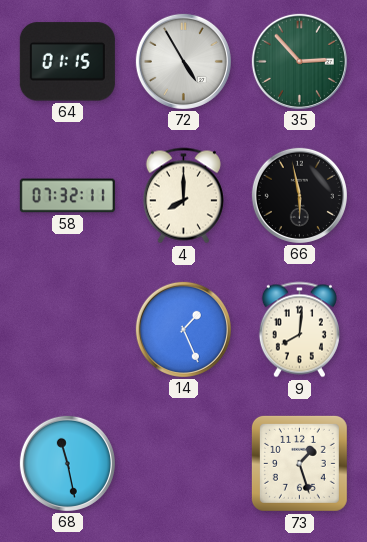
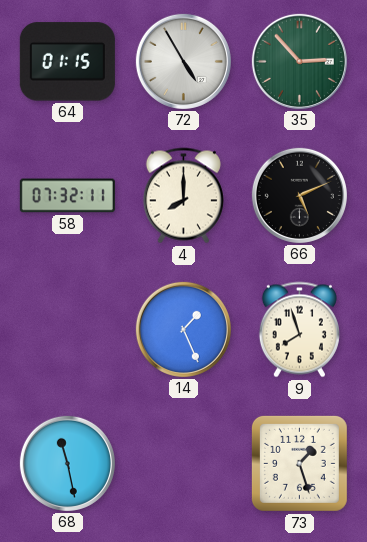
66: 5:58 -> 5:11
9: 8:01 -> 7:57
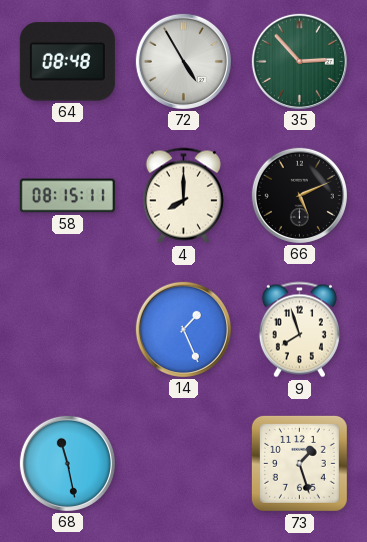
64: 01:15 -> 08:48
58: 07:32 -> 08:15
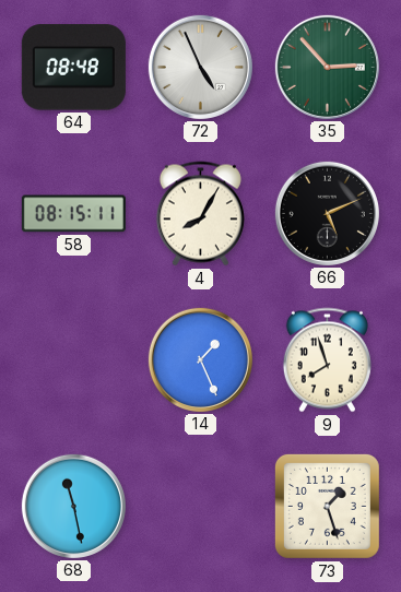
72: 4:55 -> 4:56
4: 8:00 -> 8:05
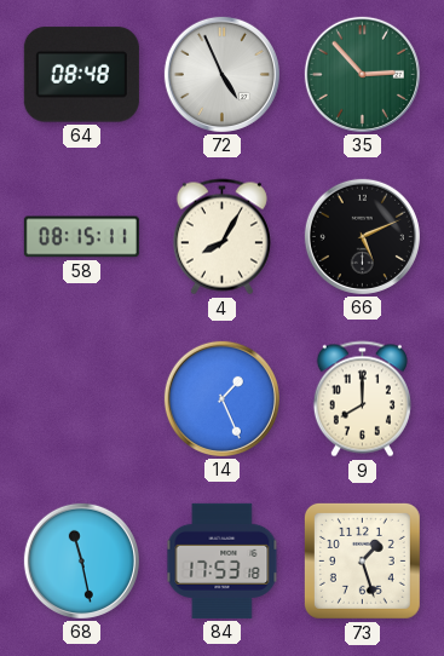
9: 7:57 -> 8:00
84: none -> 17:53
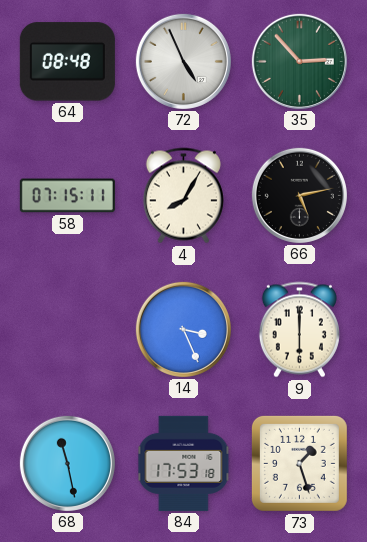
58: 08:15 -> 07:15
66: 5:11 -> 5:13
14: 1:26 -> 3:26
9: 8:00 -> 6:00
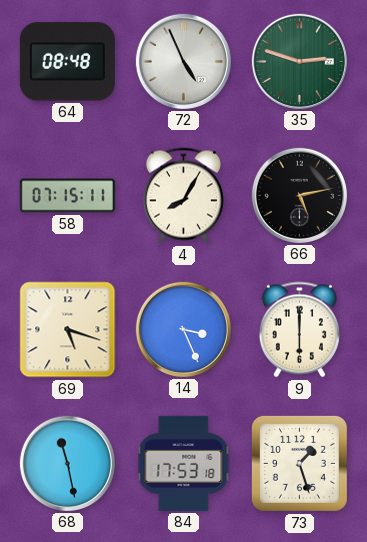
35: 2:53 -> 2:48
69: none -> 5:18
